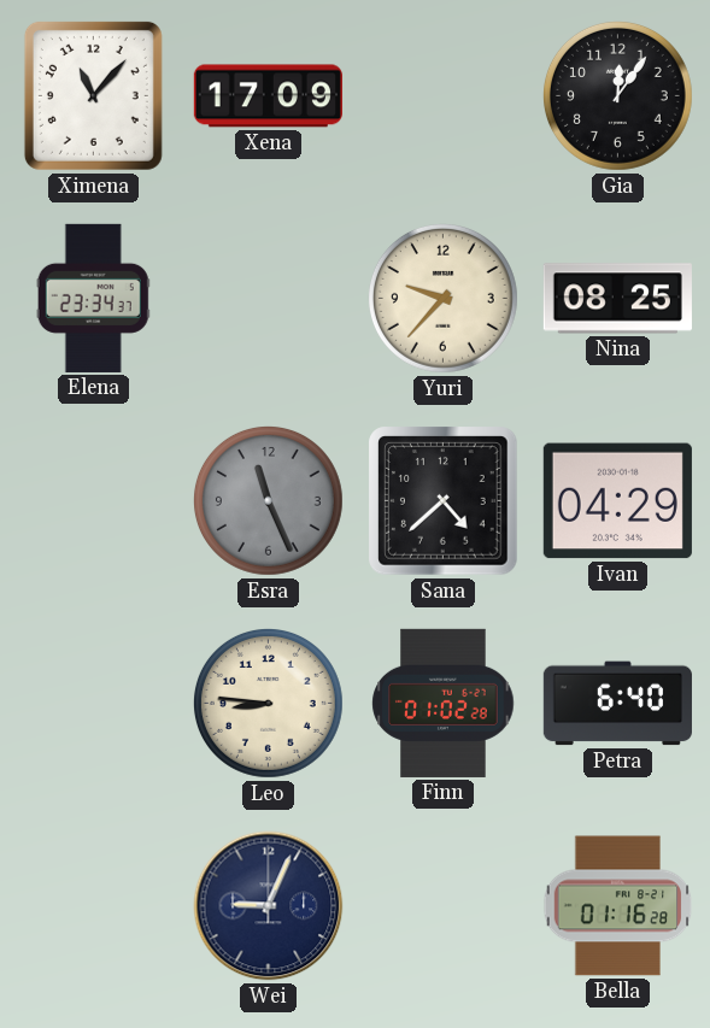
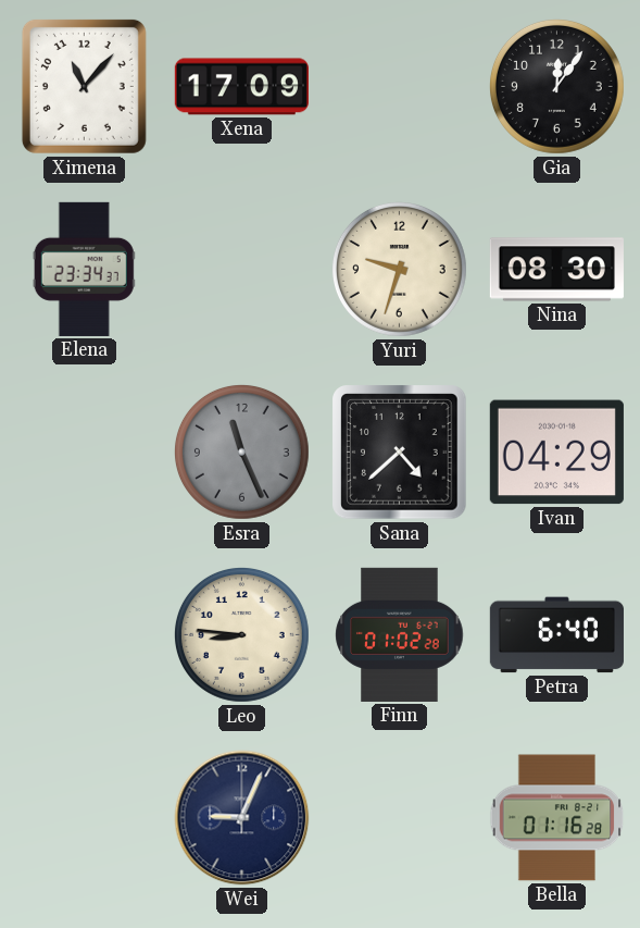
Yuri: 9:37 -> 9:33
Nina: 08:25 -> 08:30
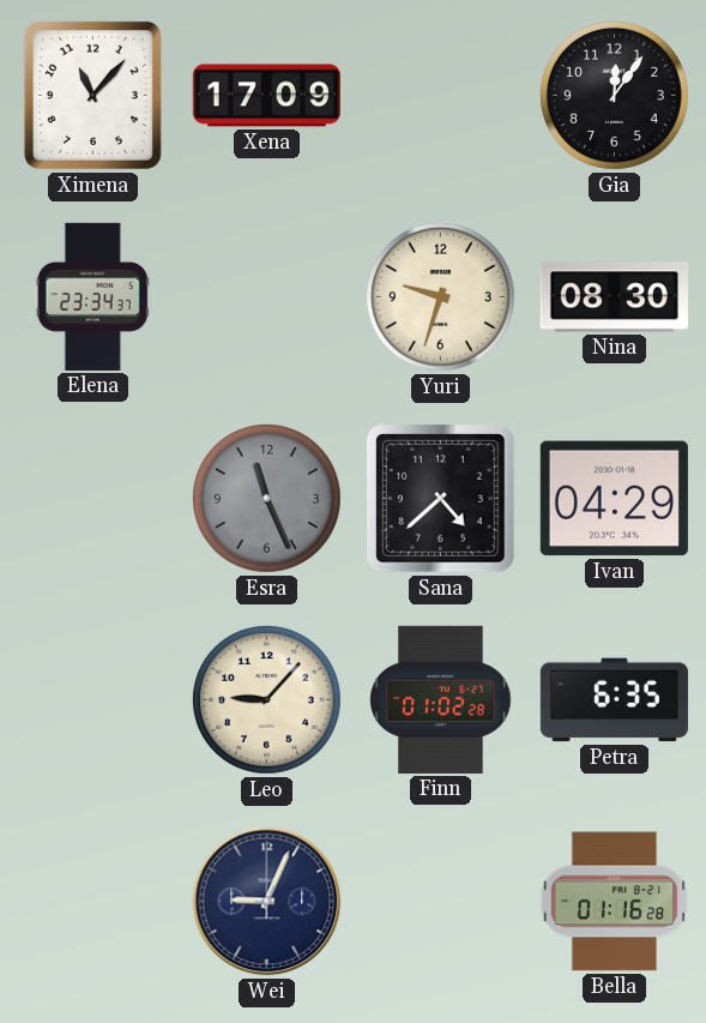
Leo: 8:46 -> 9:07
Petra: 6:40 -> 6:35
